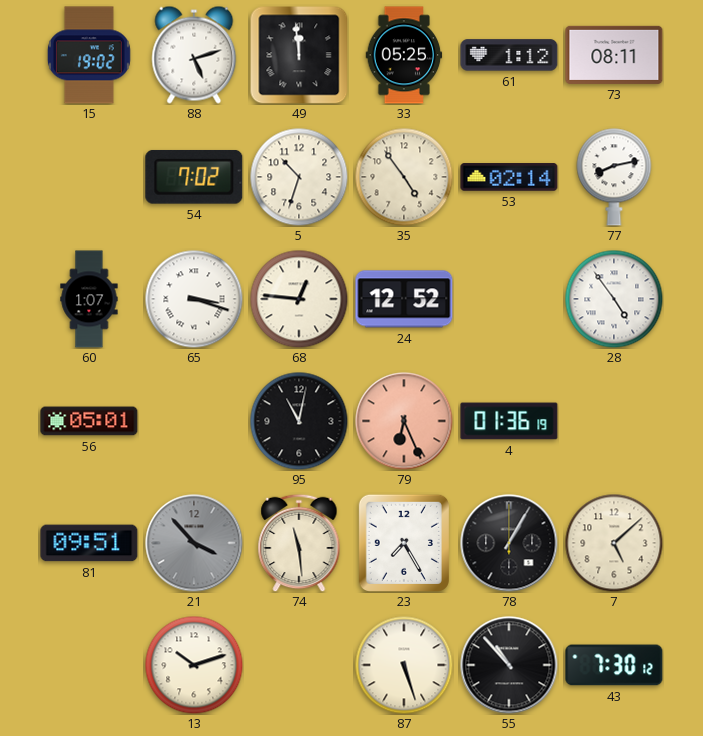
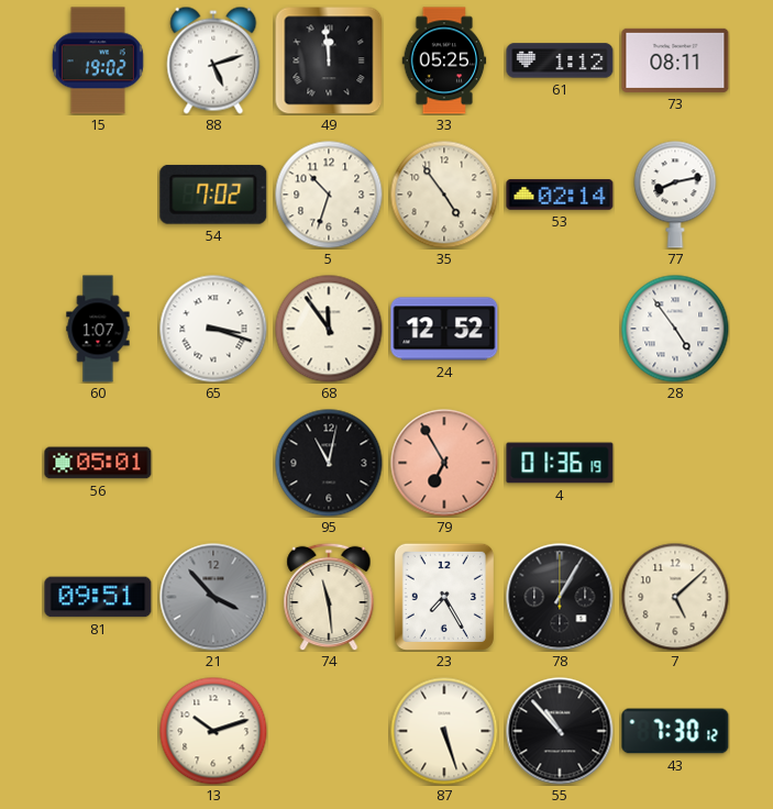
68: 12:46 -> 11:54
79: 6:26 -> 6:55
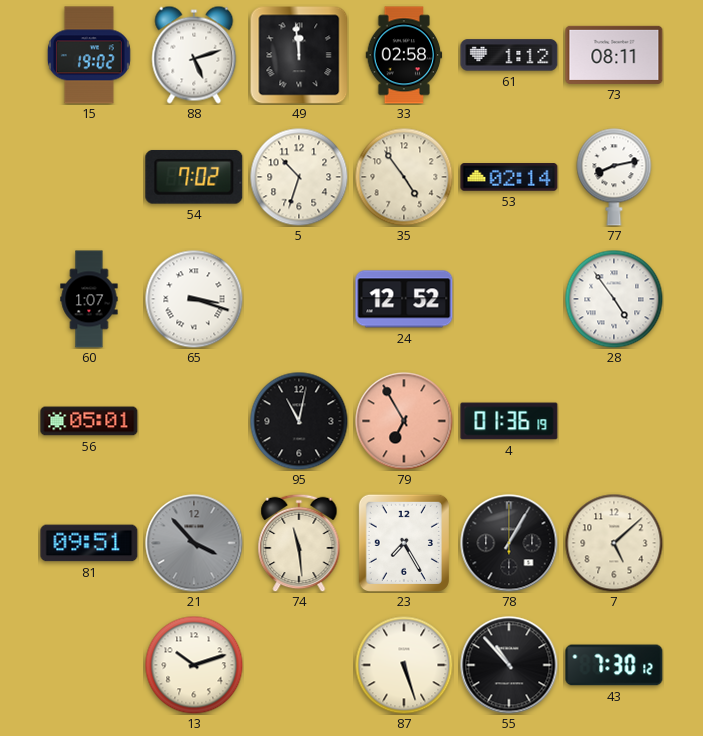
33: 05:25 -> 02:58
68: 11:54 -> none
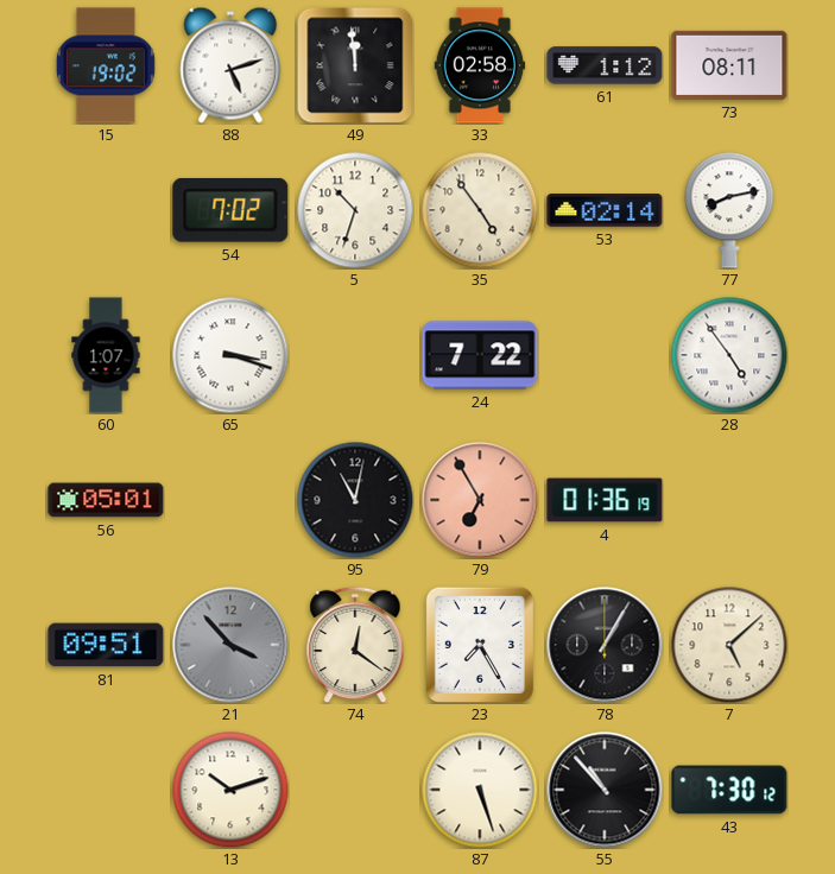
24: 12:52 -> 7:22
74: 11:29 -> 12:21
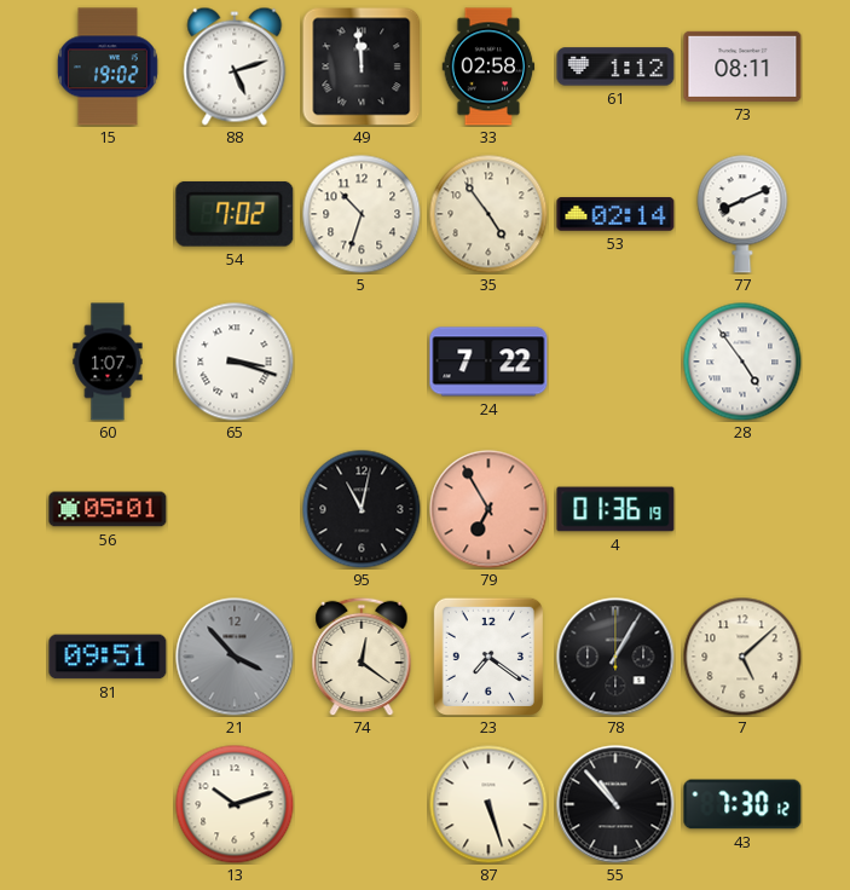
77: 8:13 -> 8:11
23: 7:25 -> 7:21
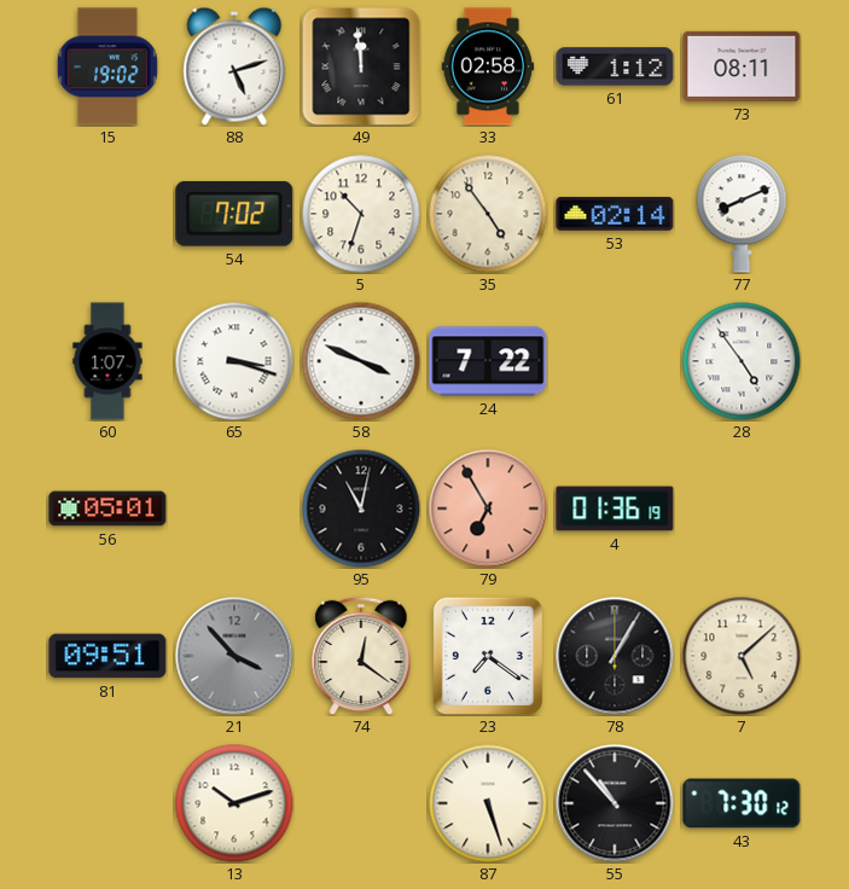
58: none -> 3:49
